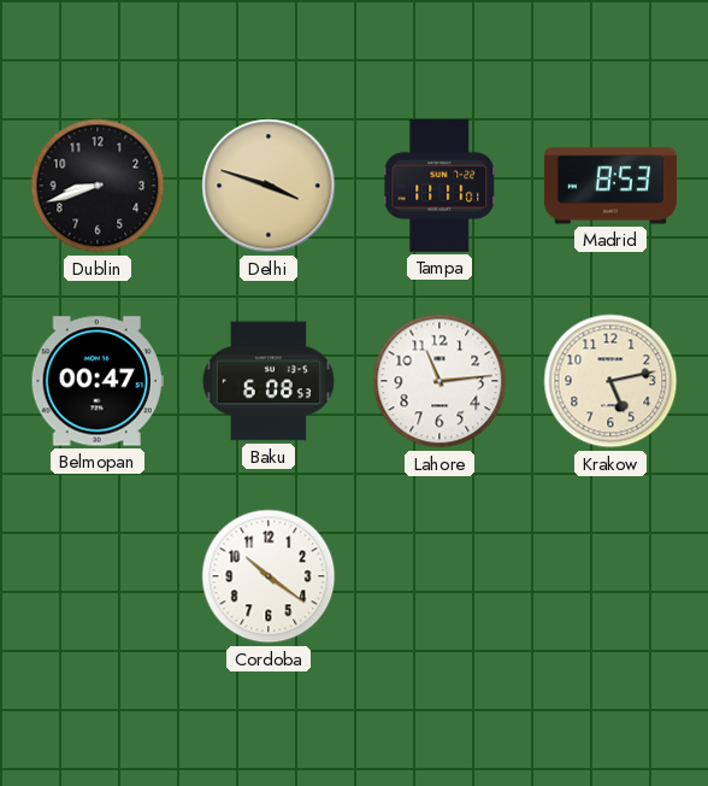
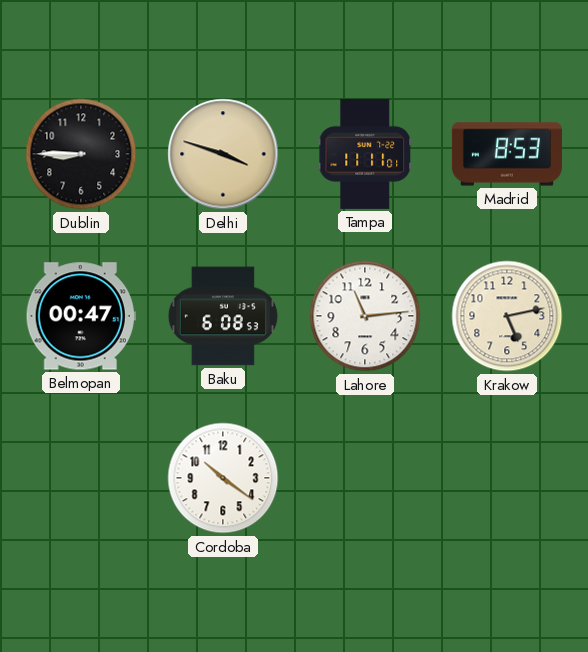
Dublin: 8:42 -> 8:45
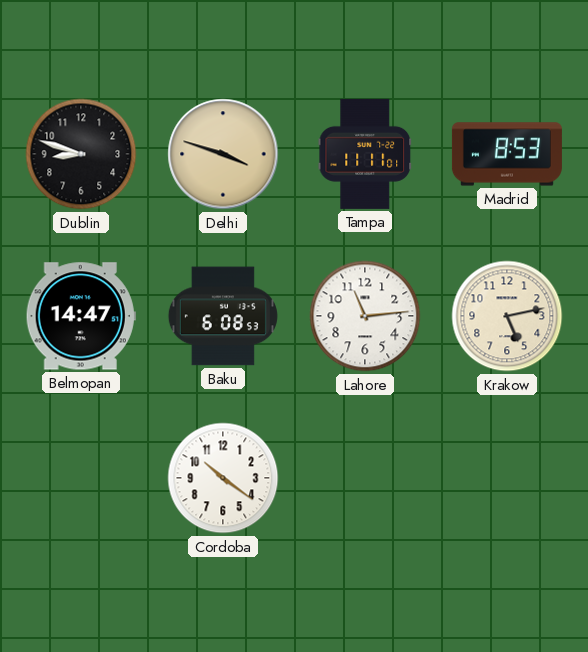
Dublin: 8:45 -> 8:48
Belmopan: 00:47 -> 14:47
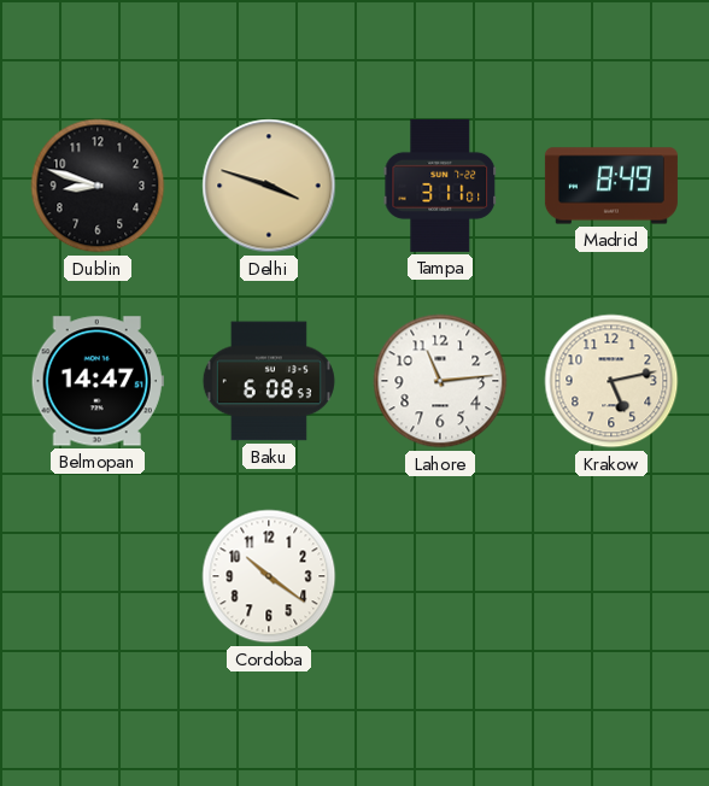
Tampa: 11:11 -> 3:11
Madrid: 8:53 -> 8:49
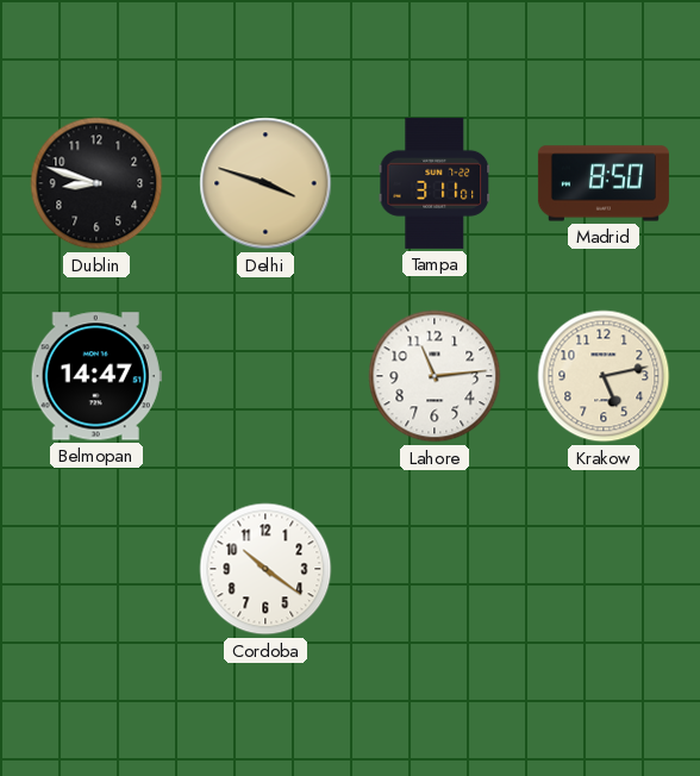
Madrid: 8:49 -> 8:50
Baku: 6:08 -> none
